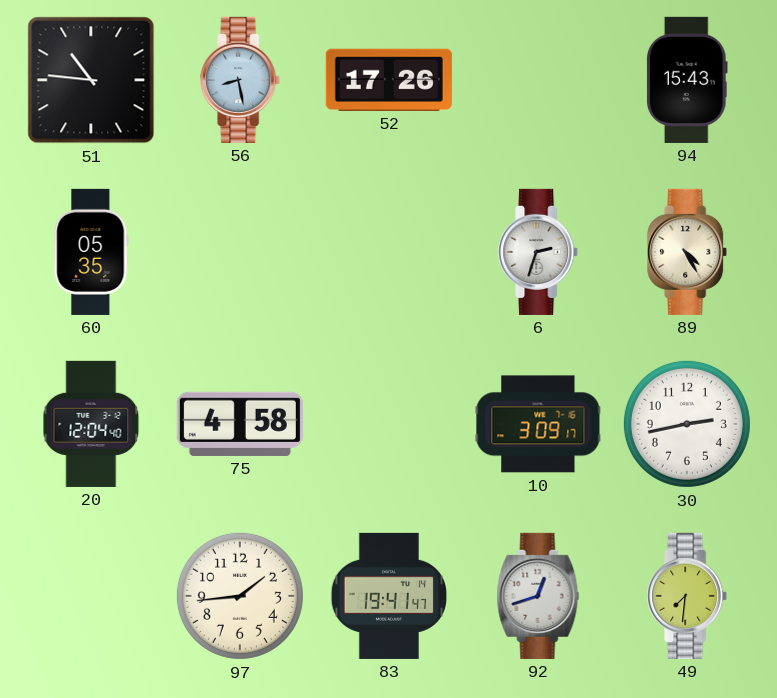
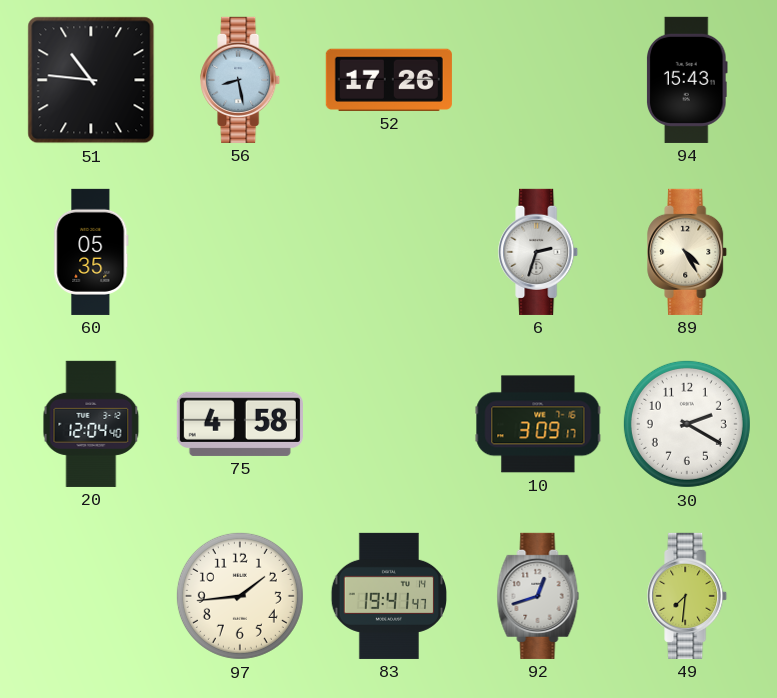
30: 2:43 -> 2:20
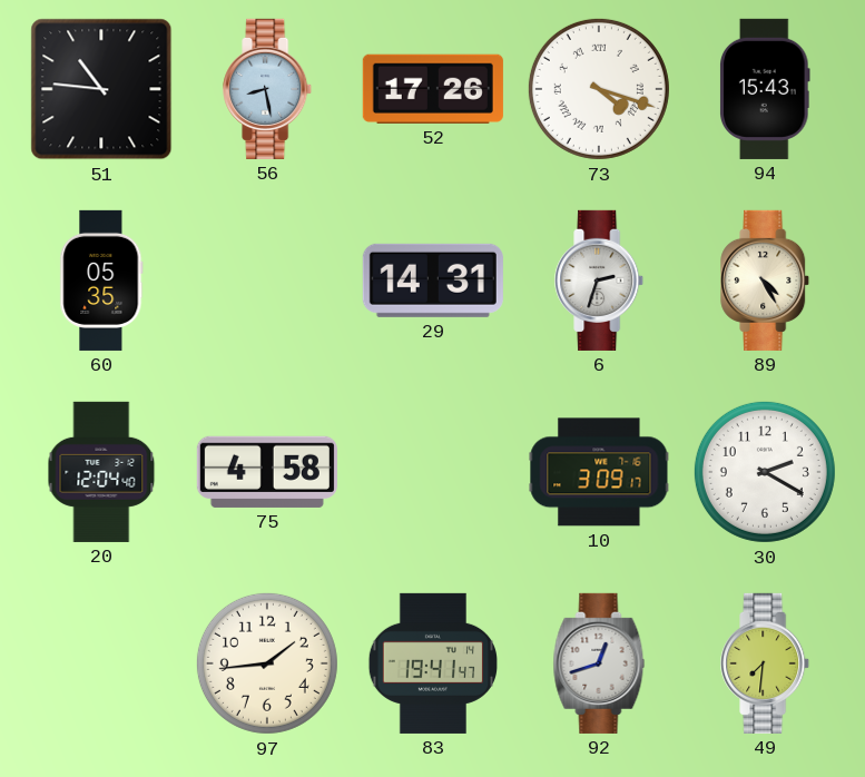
73: none -> 4:18
29: none -> 14:31
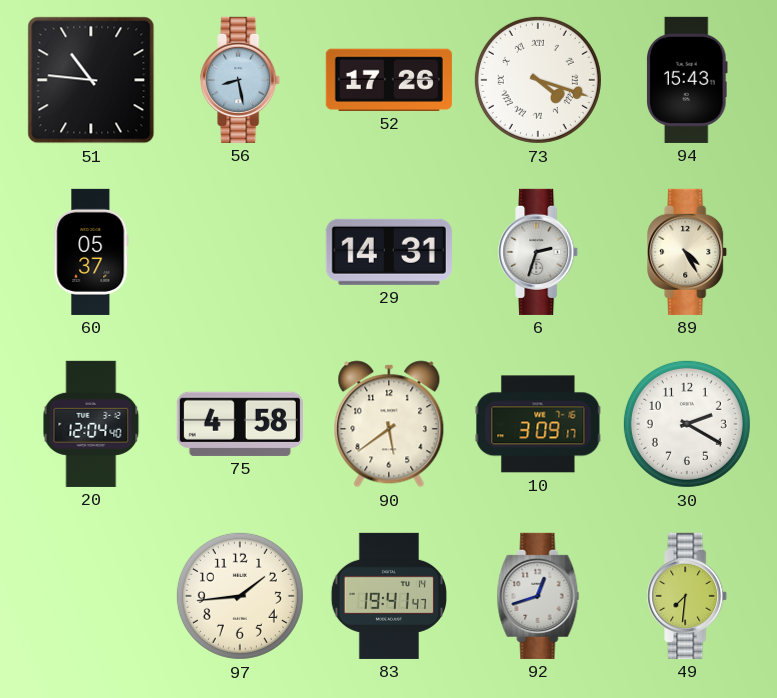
60: 05:35 -> 05:37
90: none -> 5:39
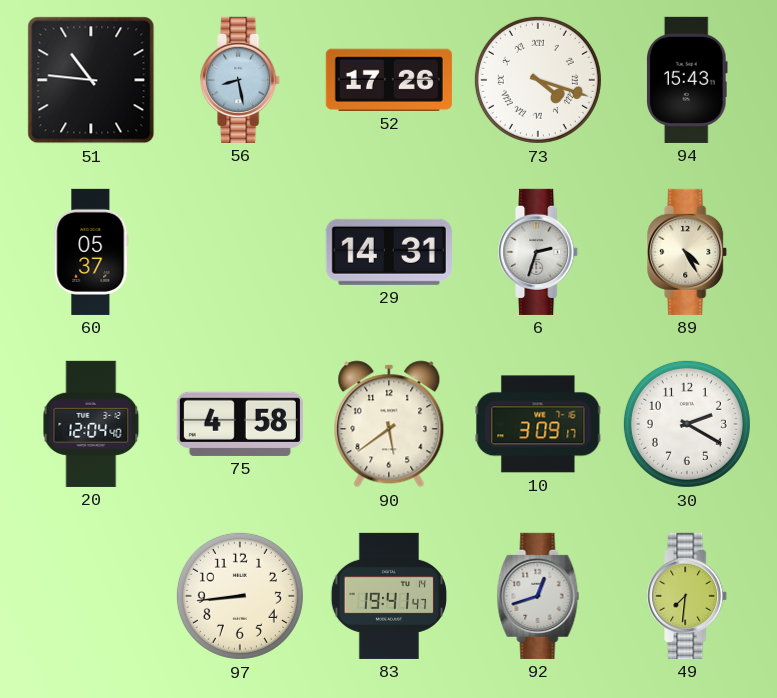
97: 1:44 -> 8:44
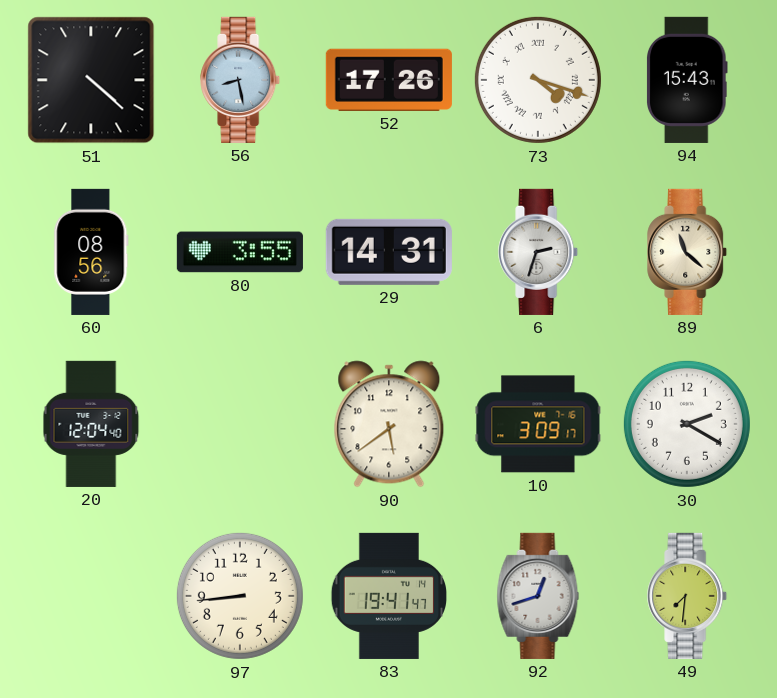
51: 10:46 -> 4:22
60: 05:37 -> 08:56
80: none -> 3:55
89: 4:25 -> 11:22
75: 4:58 -> none
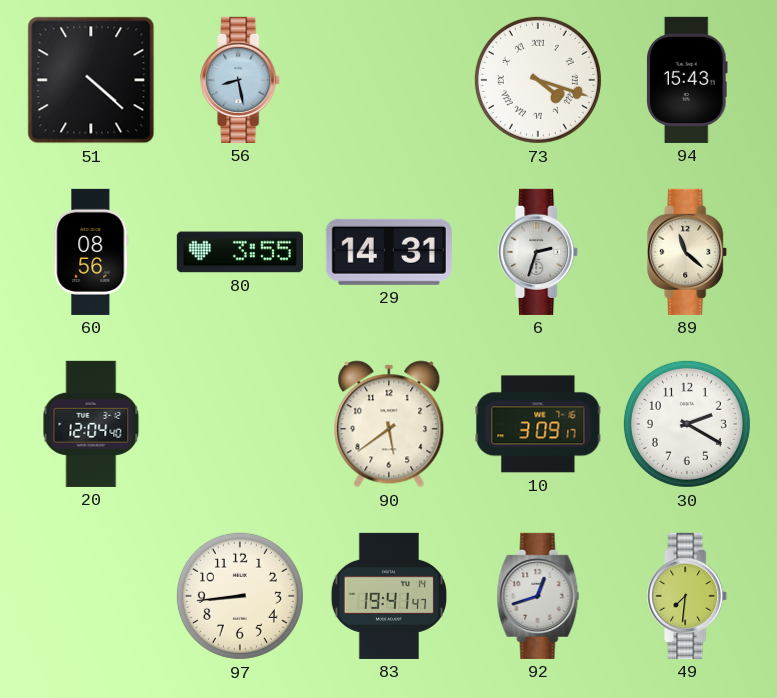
52: 17:26 -> none
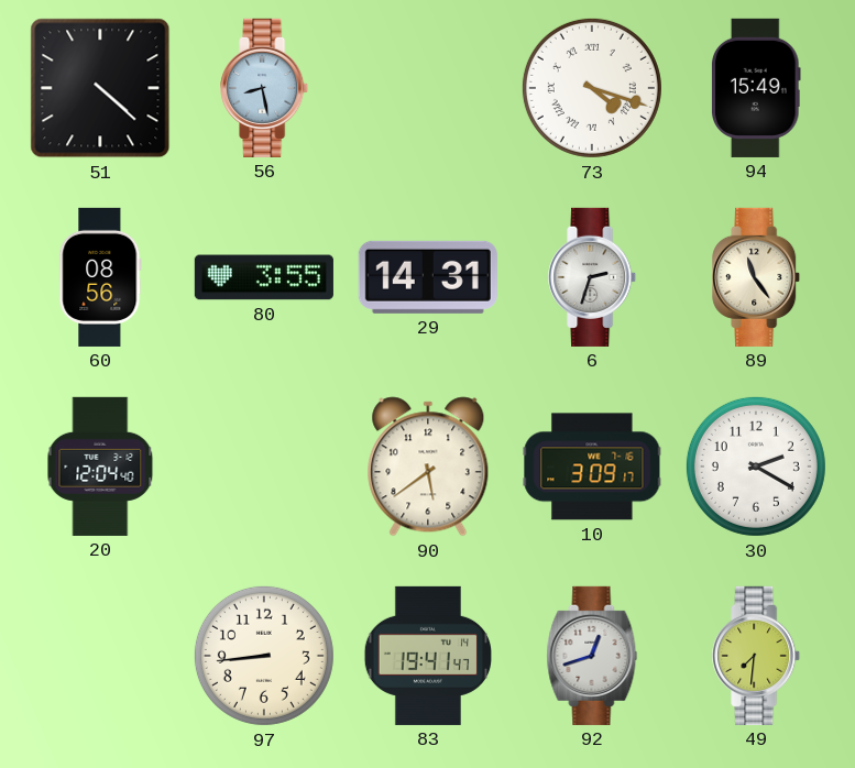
94: 15:43 -> 15:49
89: 11:22 -> 11:24
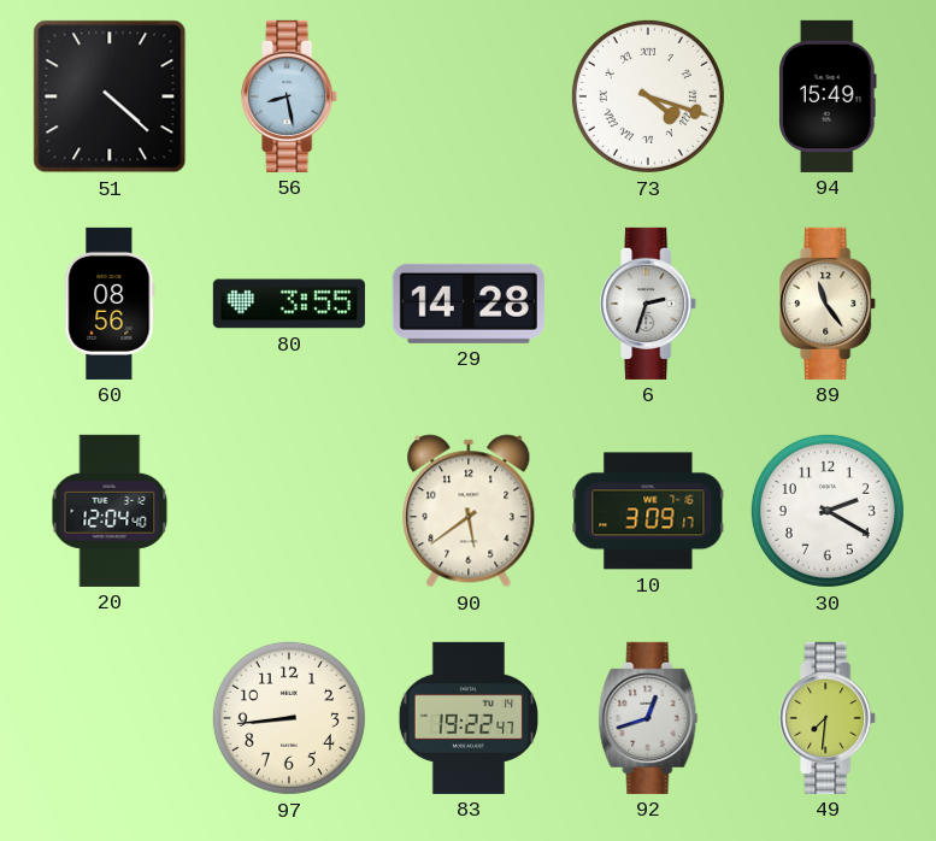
29: 14:31 -> 14:28
83: 19:41 -> 19:22
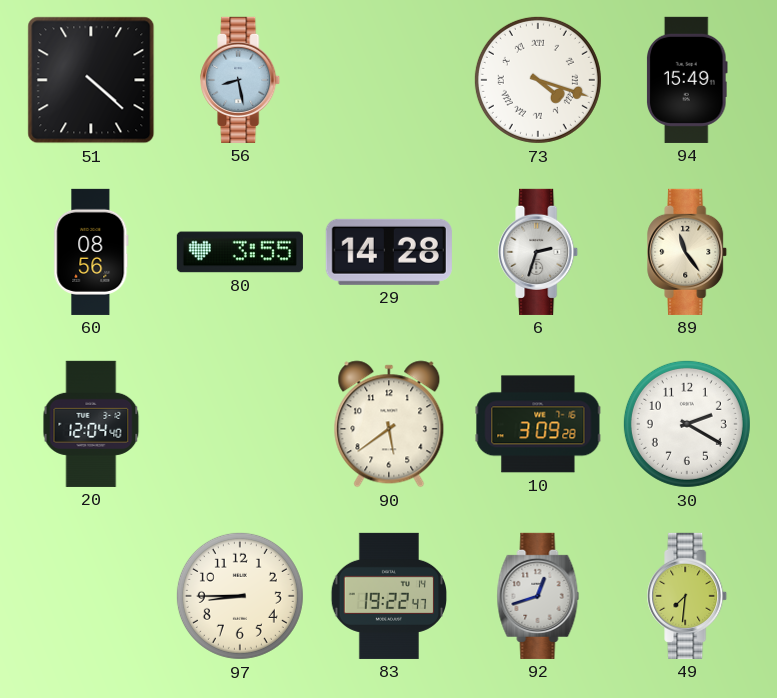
10: 3:09:17 -> 3:09:28
97: 8:44 -> 8:45
